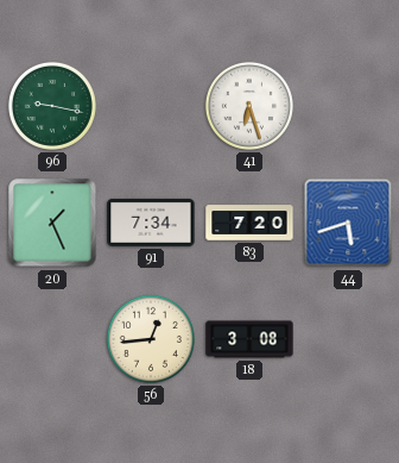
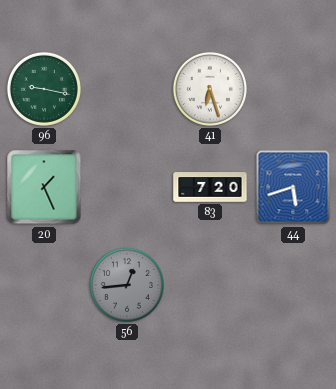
91: 7:34 -> none
56 dial: cream -> grey
18: 3:08 -> none
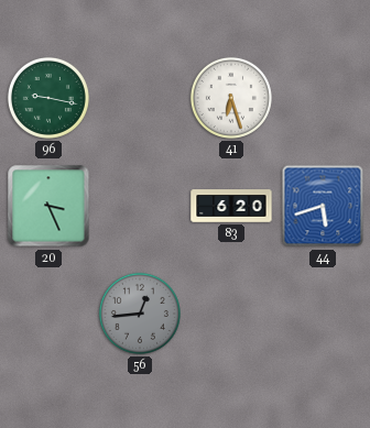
20: 1:26 -> 3:26
83: 7:20 -> 6:20
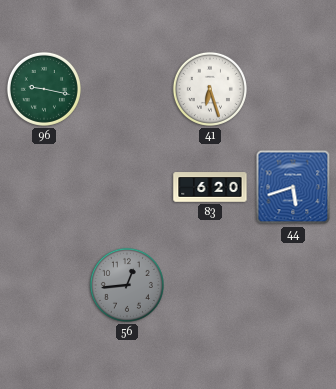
20: 3:26 -> none
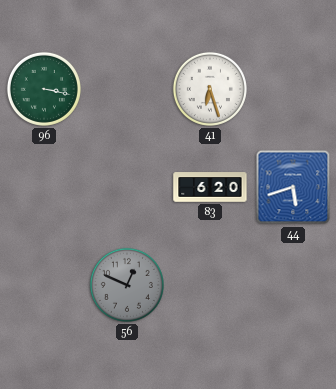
96: 9:17 -> 3:17
56: 12:44 -> 12:49
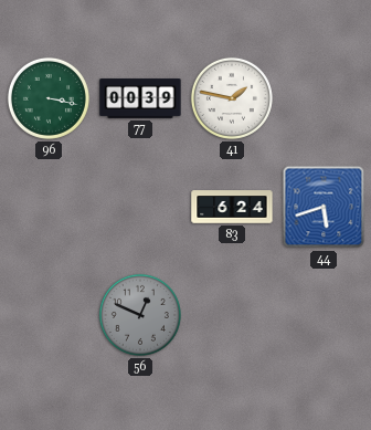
77: none -> 00:39
41: 6:27 -> 1:47
83: 6:20 -> 6:24
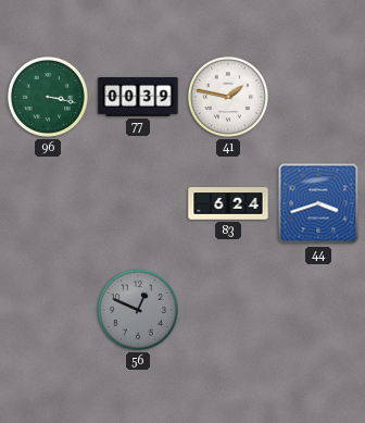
44: 5:42 -> 3:42
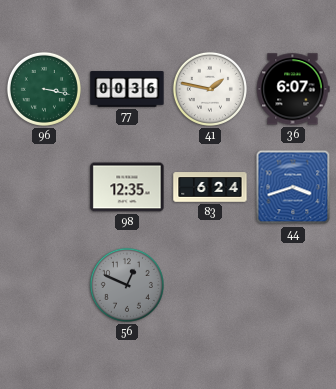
77: 00:39 -> 00:36
36: none -> 6:07
98: none -> 12:35
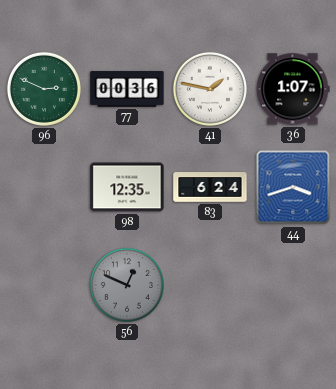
96: 3:17 -> 2:49
36: 6:07 -> 1:07
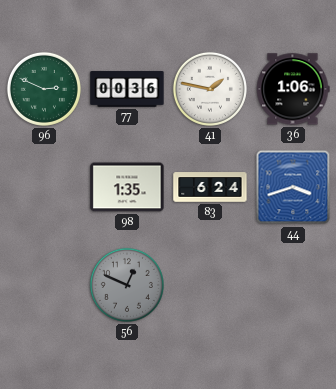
36: 1:07 -> 1:06
98: 12:35 -> 1:35
